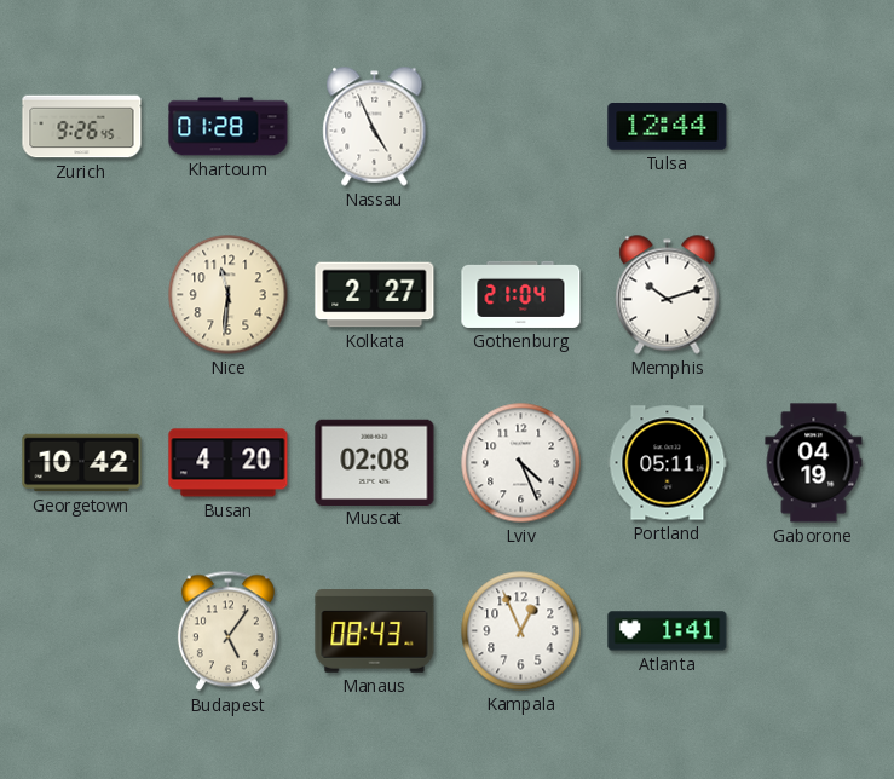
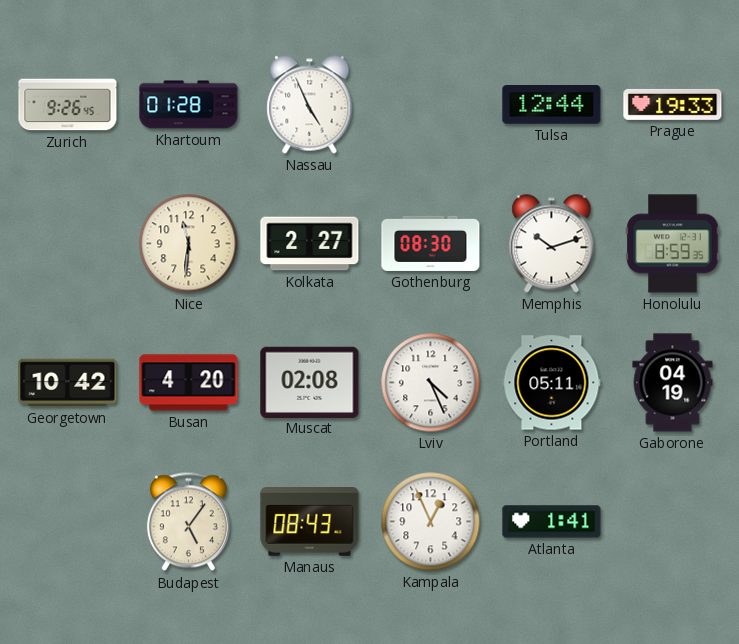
Prague: none -> 19:33
Gothenburg: 21:04 -> 08:30
Honolulu: none -> 8:59
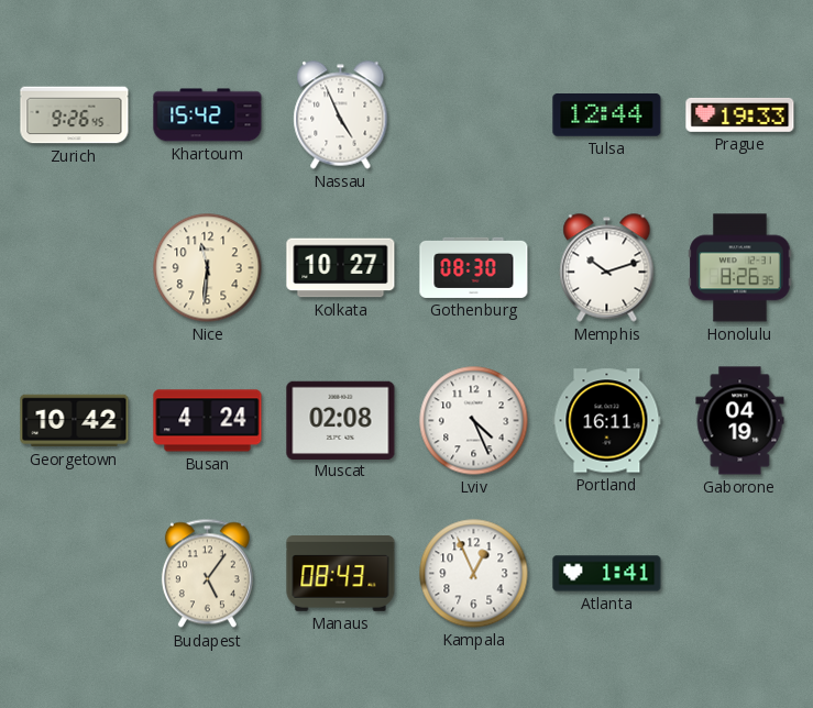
Khartoum: 01:28 -> 15:42
Kolkata: 2:27 -> 10:27
Honolulu: 8:59 -> 8:26
Busan: 4:20 -> 4:24
Portland: 05:11 -> 16:11
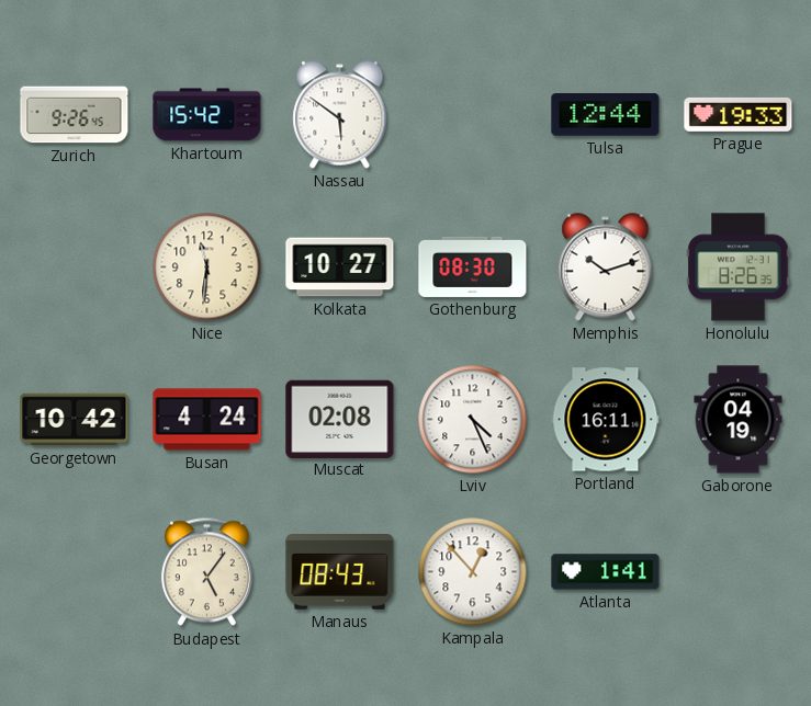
Nassau: 4:56 -> 5:51
Kampala: 12:56 -> 12:53
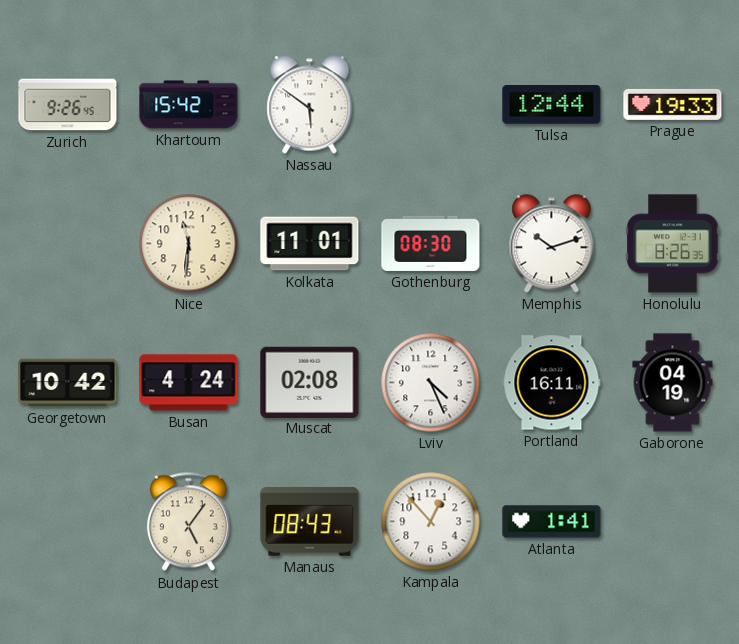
Kolkata: 10:27 -> 11:01
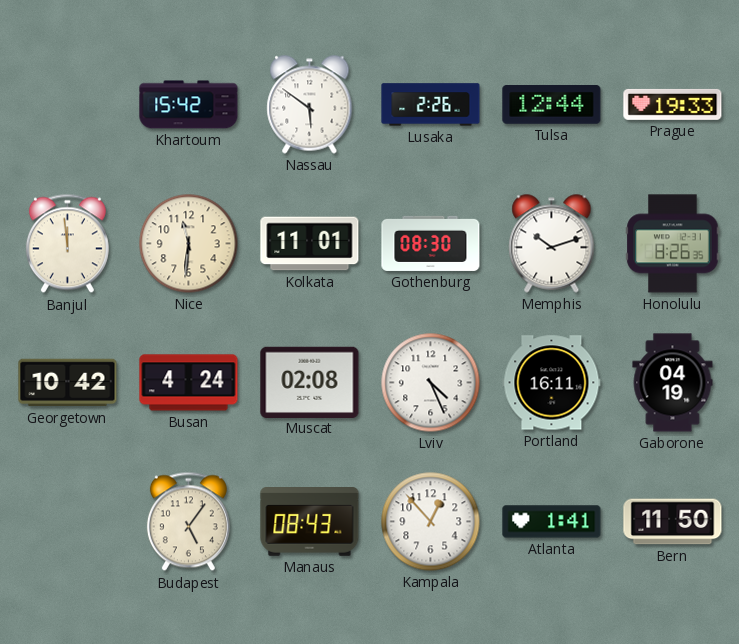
Zurich: 9:26 -> none
Lusaka: none -> 2:26
Banjul: none -> 11:59
Bern: none -> 11:50
